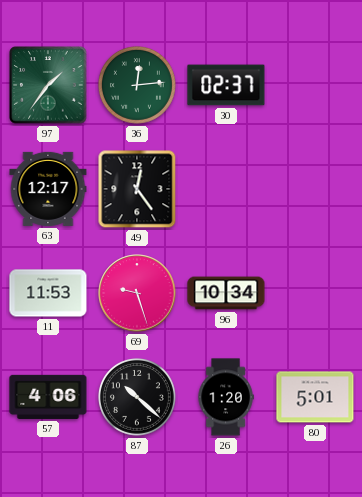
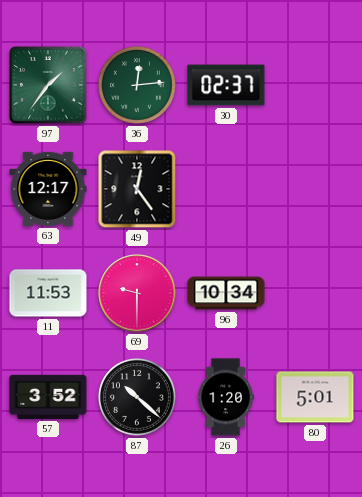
69: 9:27 -> 9:30
57: 4:06 -> 3:52
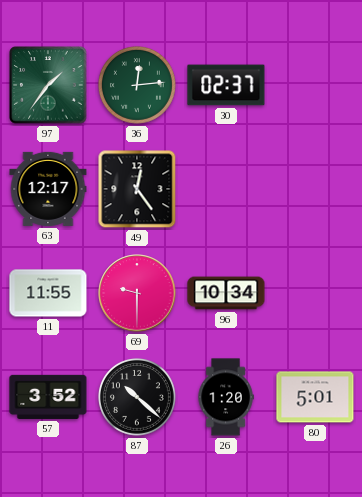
11: 11:53 -> 11:55
